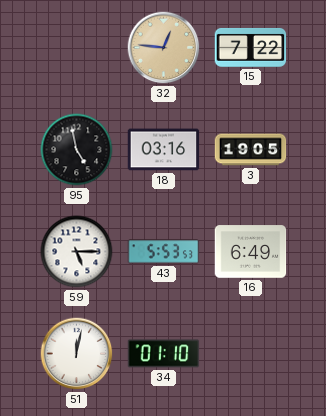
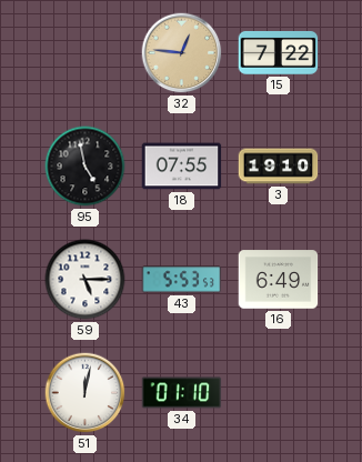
18: 03:16 -> 07:55
3: 19:05 -> 19:10
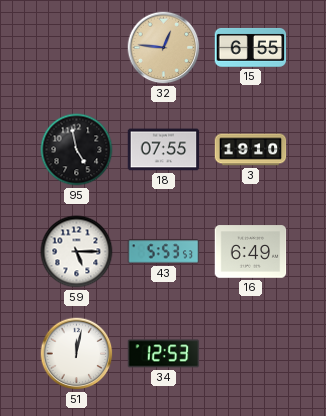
15: 7:22 -> 6:55
34: 01:10 -> 12:53
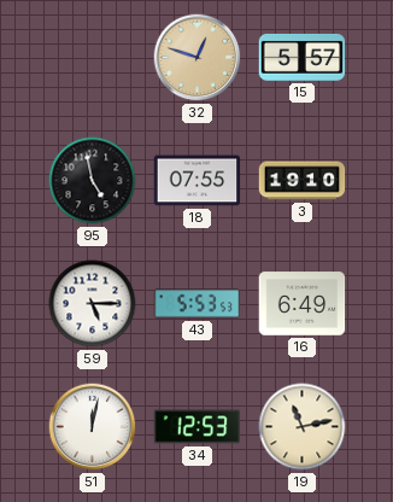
32: 12:46 -> 12:48
15: 6:55 -> 5:57
19: none -> 11:13
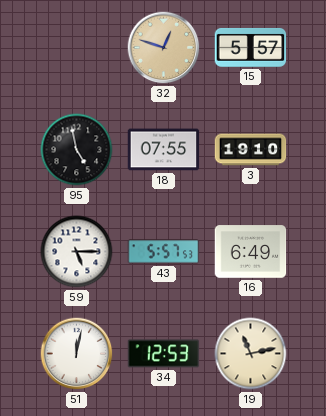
43: 5:53 -> 5:57
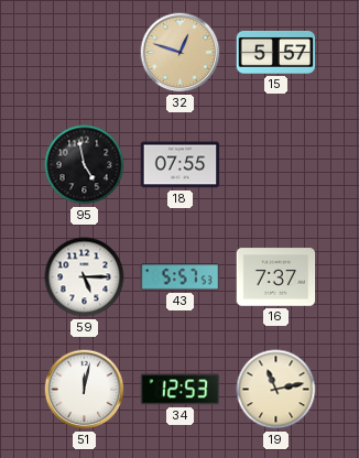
3: 19:10 -> none
16: 6:49 -> 7:37
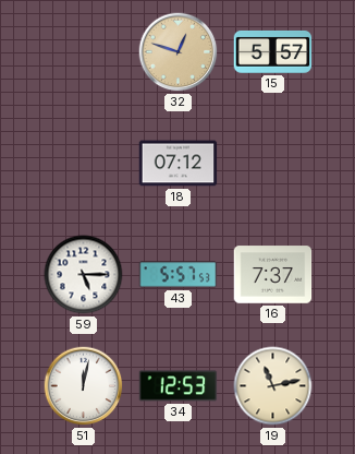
95: 4:58 -> none
18: 07:55 -> 07:12
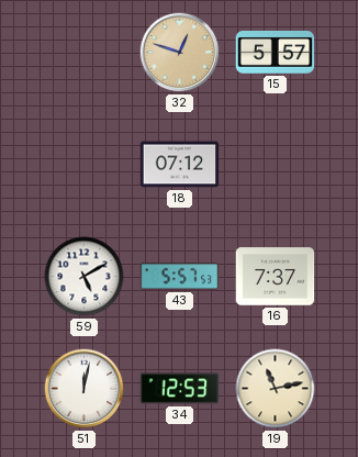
59: 5:15 -> 5:10
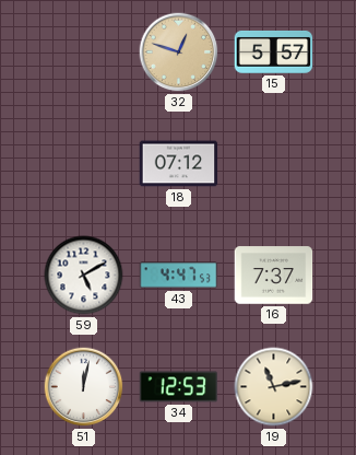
43: 5:57 -> 4:47
